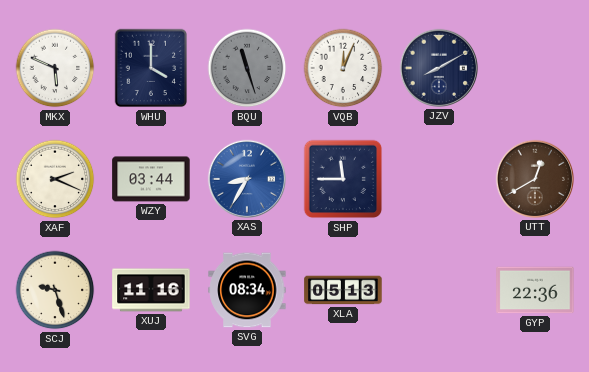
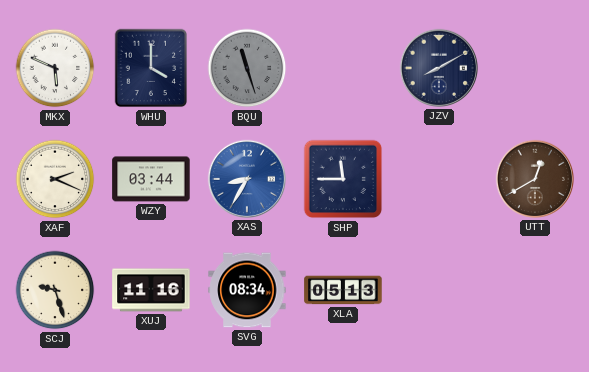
VQB: 12:04 -> none
GYP: 22:36 -> none
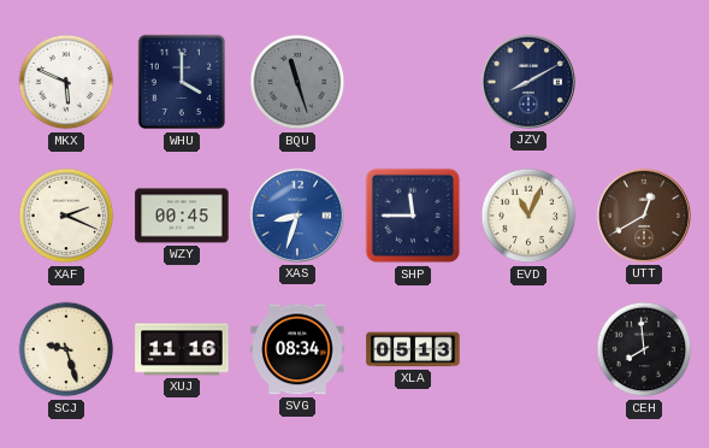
WZY: 03:44 -> 00:45
XAS: 8:35 -> 8:33
EVD: none -> 11:04
CEH: none -> 7:59
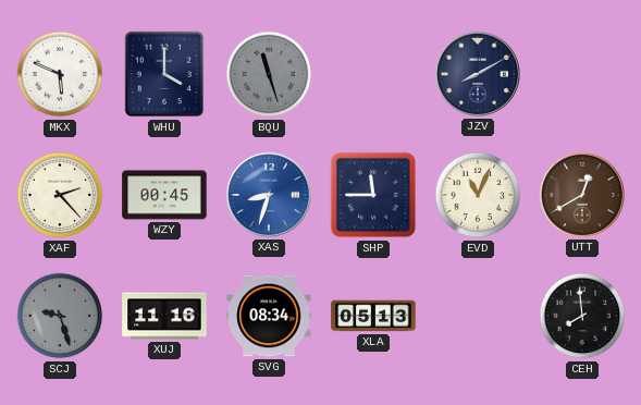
XAF: 2:19 -> 2:23
SCJ dial: cream -> grey
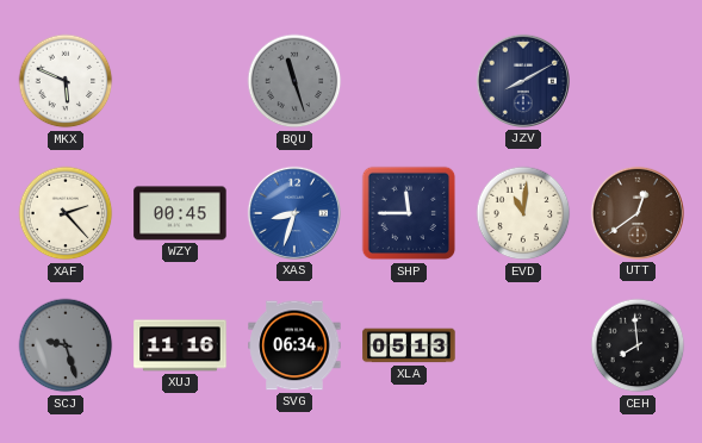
WHU: 4:00 -> none
EVD: 11:04 -> 11:01
UTT: 12:40 -> 12:39
SVG: 08:34 -> 06:34
